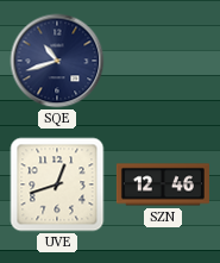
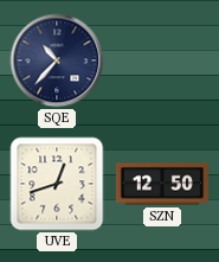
SQE: 10:42 -> 10:37
SZN: 12:46 -> 12:50
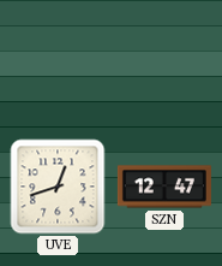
SQE: 10:37 -> none
SZN: 12:50 -> 12:47
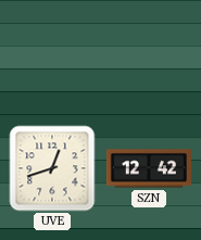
SZN: 12:47 -> 12:42
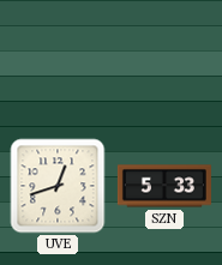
SZN: 12:42 -> 5:33
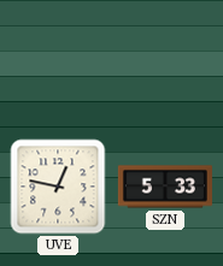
UVE: 12:42 -> 12:47
